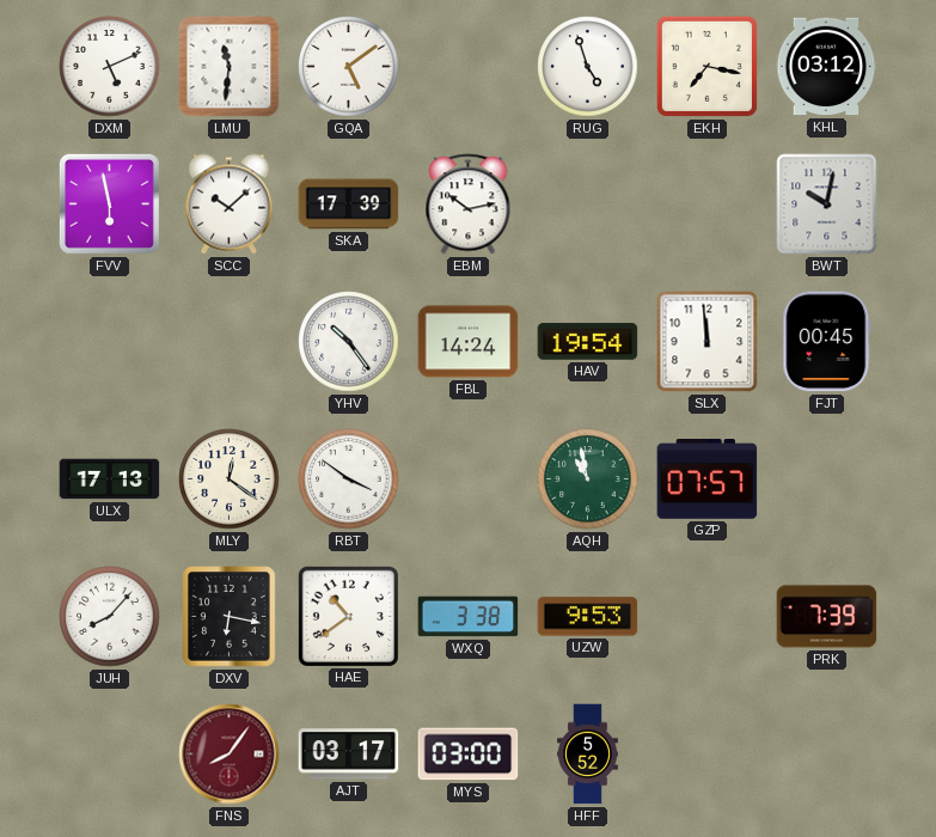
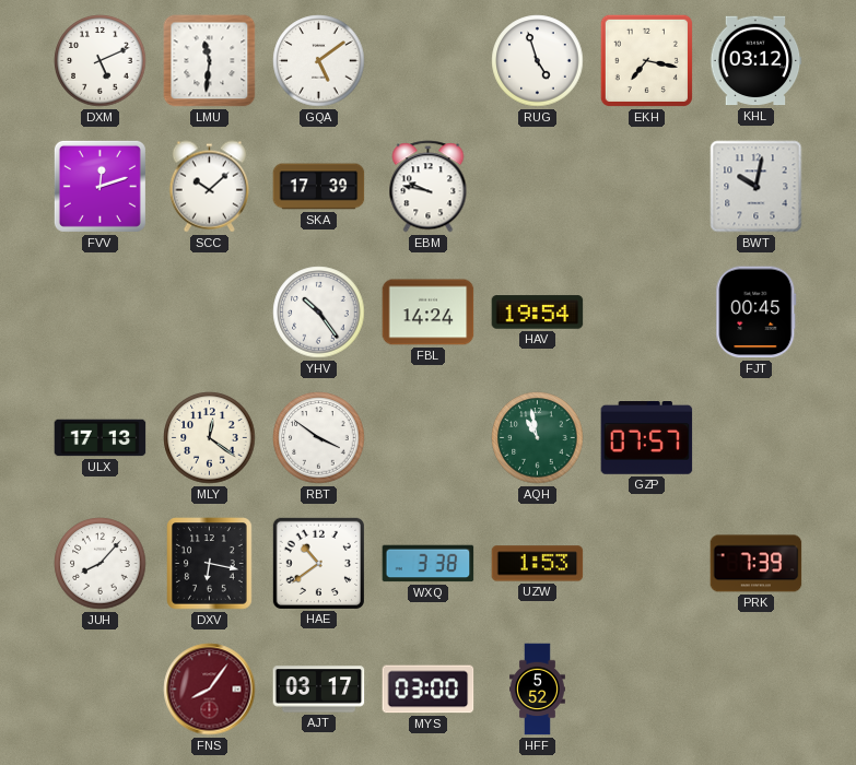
FVV: 5:58 -> 12:12
EBM: 10:13 -> 9:47
SLX: 11:59 -> none
UZW: 9:53 -> 1:53
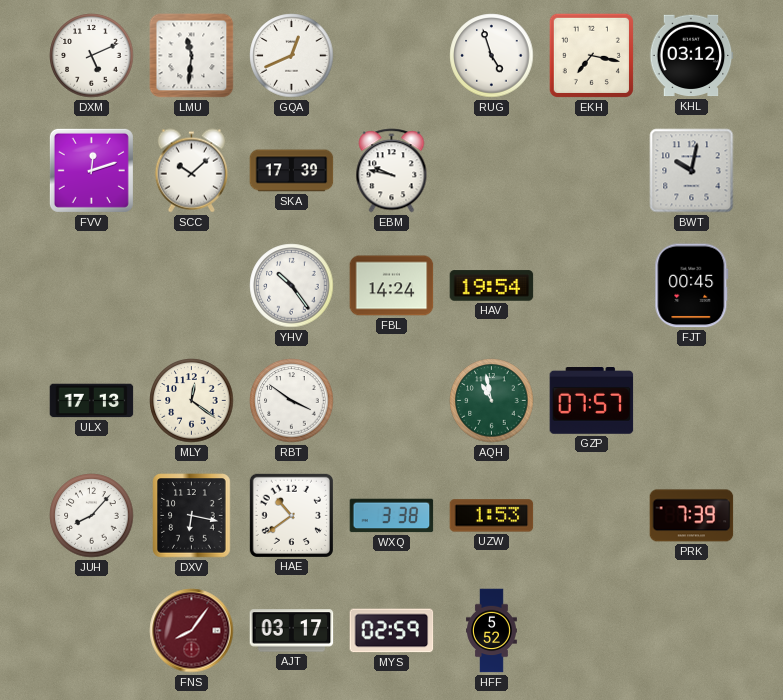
GQA: 5:09 -> 12:41
MYS: 03:00 -> 02:59
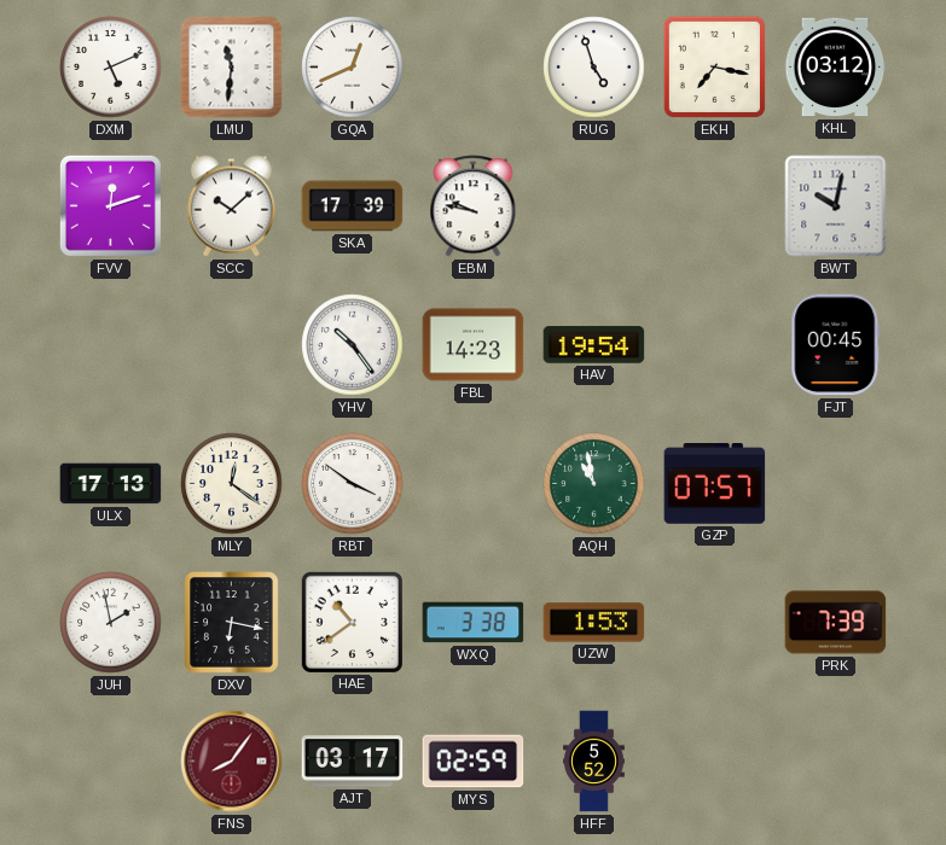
FBL: 14:24 -> 14:23
JUH: 8:07 -> 1:58
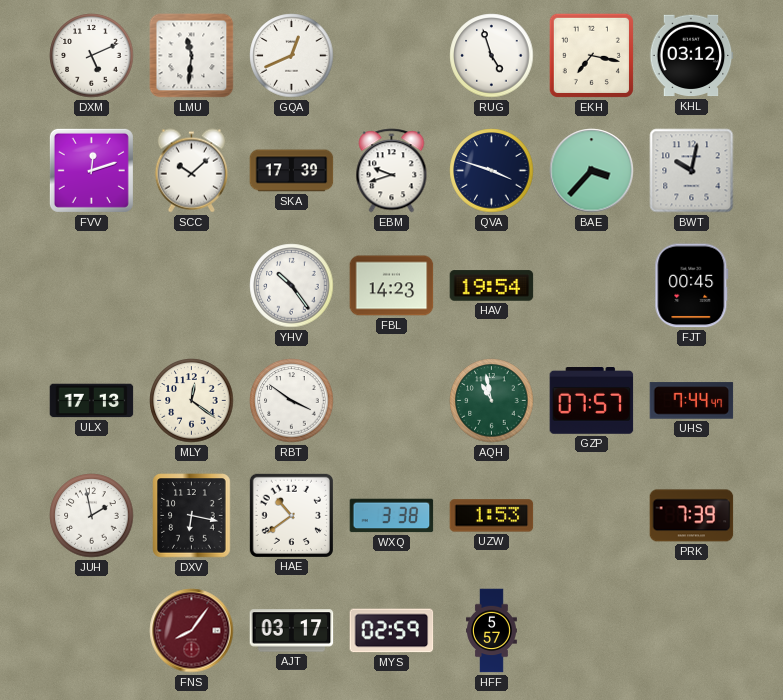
EBM: 9:47 -> 9:42
QVA: none -> 3:48
BAE: none -> 3:37
UHS: none -> 7:44
HFF: 5:52 -> 5:57
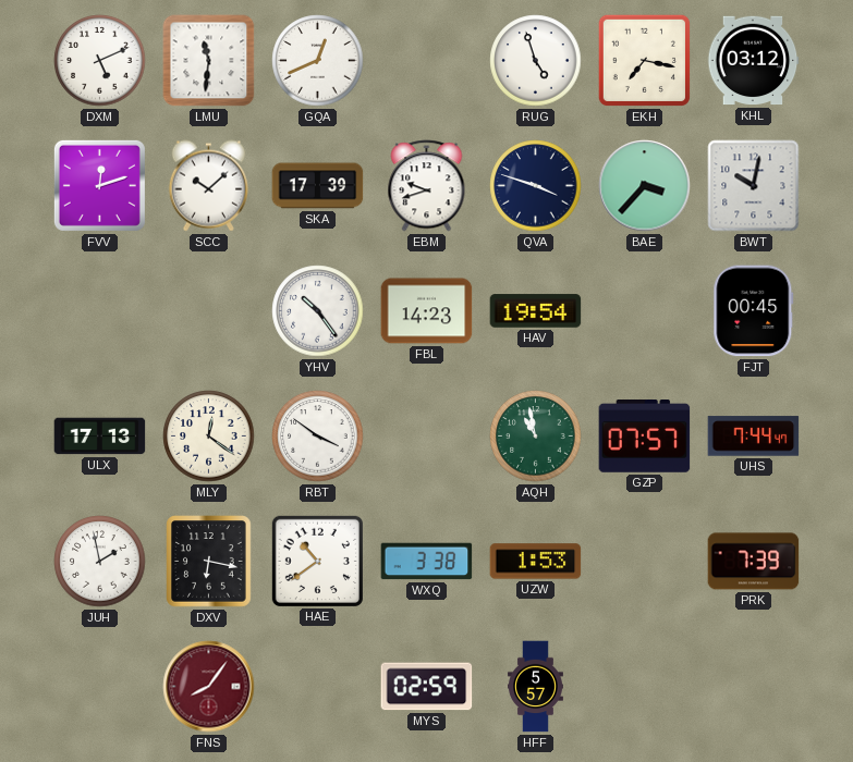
AJT: 03:17 -> none
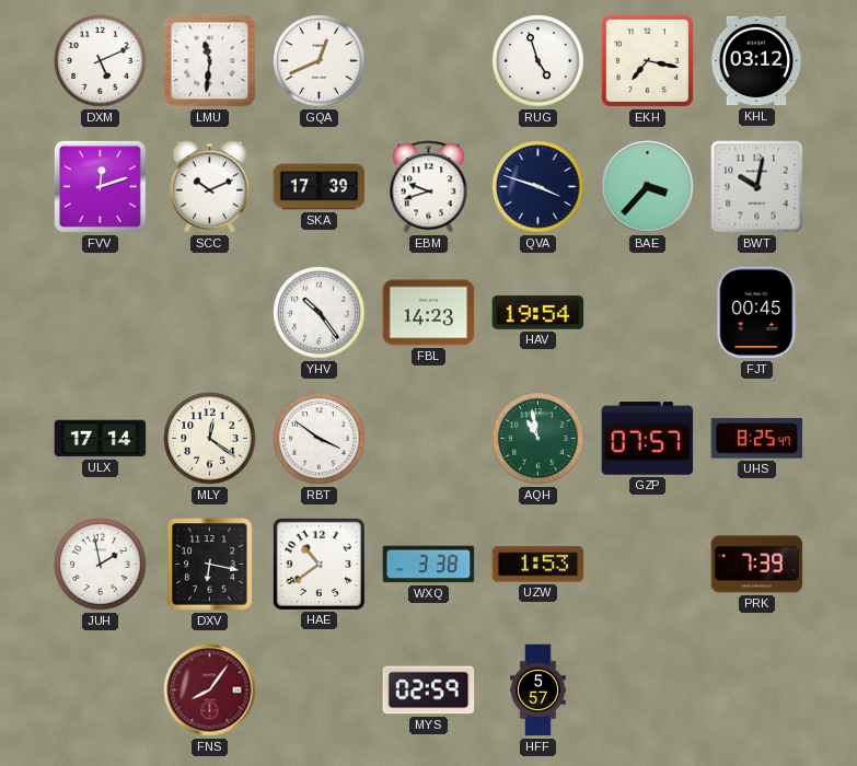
SCC: 10:08 -> 10:11
ULX: 17:13 -> 17:14
UHS: 7:44 -> 8:25
